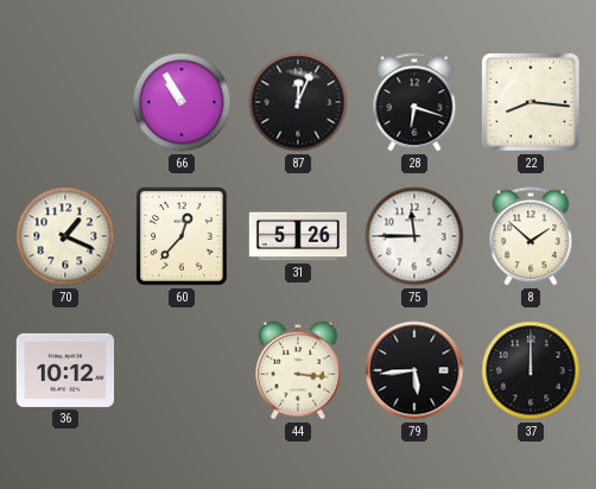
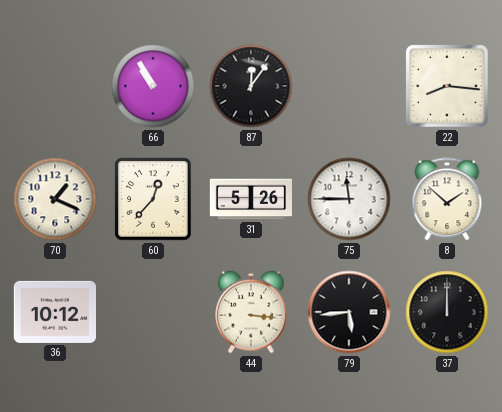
87: 12:04 -> 12:06
28: 6:18 -> none
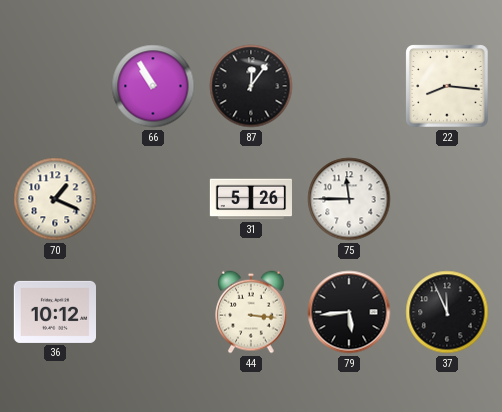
60: 12:37 -> none
8: 1:52 -> none
37: 12:00 -> 11:56
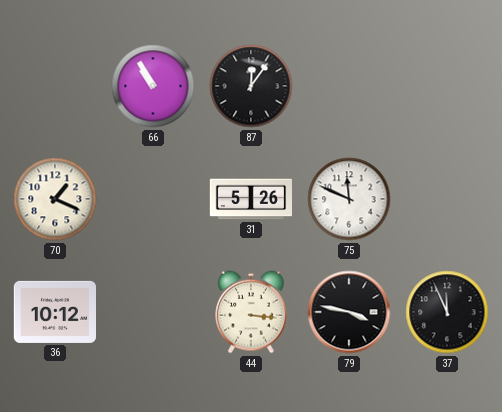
22: 8:16 -> none
75: 11:45 -> 11:49
79: 5:44 -> 3:47
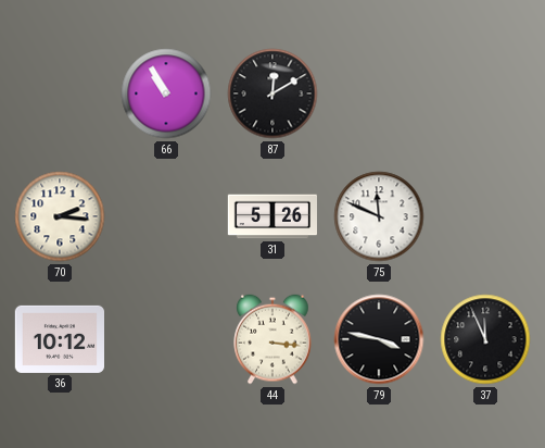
87: 12:06 -> 12:10
70: 1:19 -> 2:16
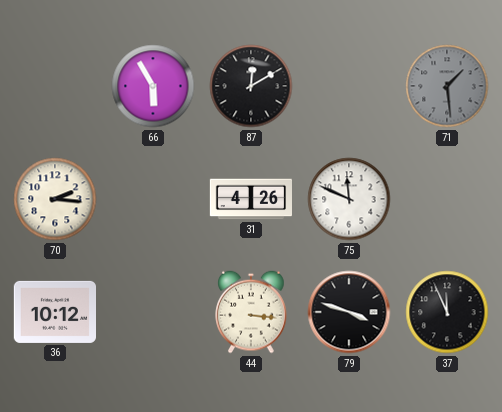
66: 10:55 -> 5:55
71: none -> 1:29
31: 5:26 -> 4:26
79: 3:47 -> 3:48
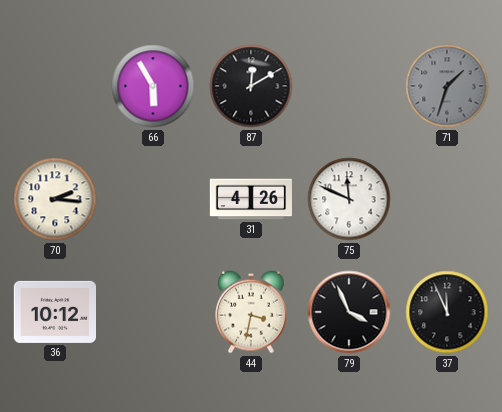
71: 1:29 -> 1:33
44: 3:16 -> 3:32
79: 3:48 -> 3:56
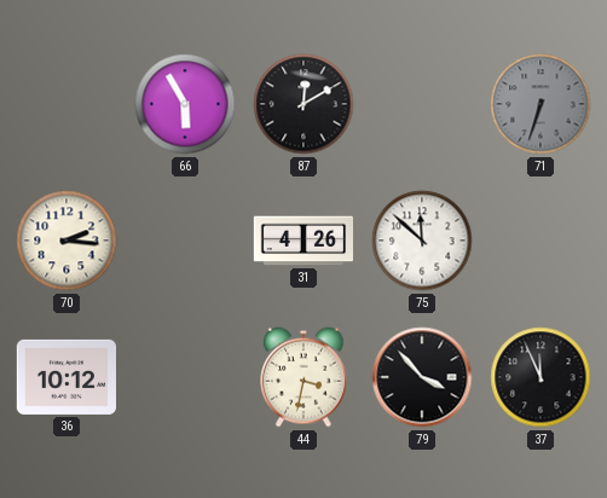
71: 1:33 -> 6:33
75: 11:49 -> 11:52
79: 3:56 -> 3:53
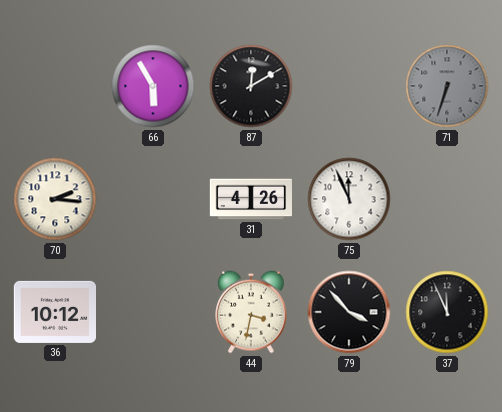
75: 11:52 -> 11:56
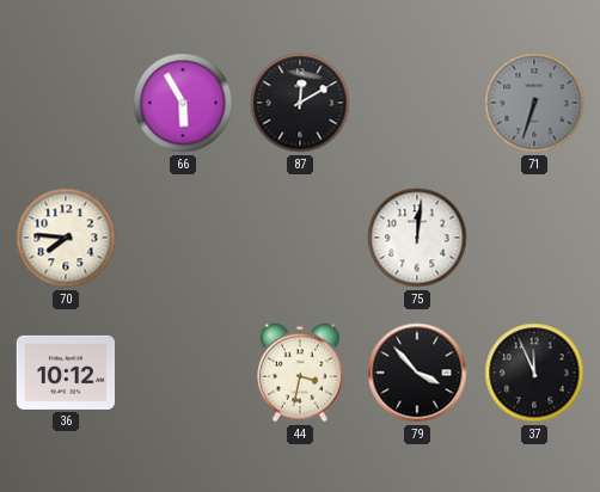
70: 2:16 -> 7:46
31: 4:26 -> none
75: 11:56 -> 12:01
